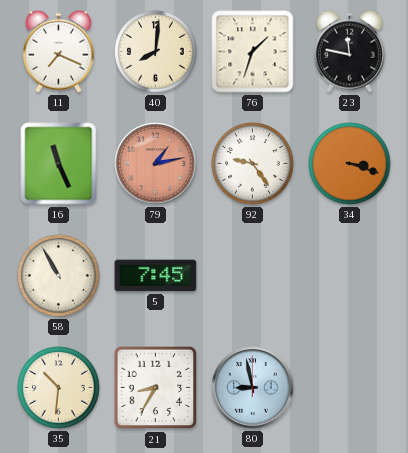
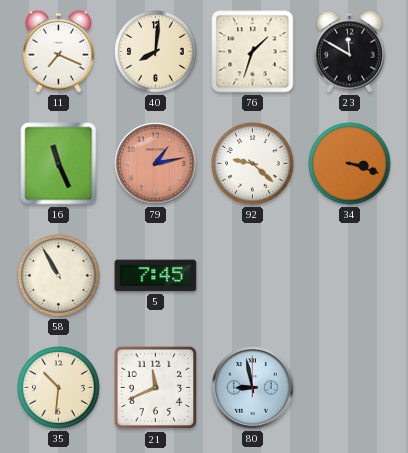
23: 11:47 -> 11:50
92: 9:24 -> 9:22
21: 8:35 -> 11:41
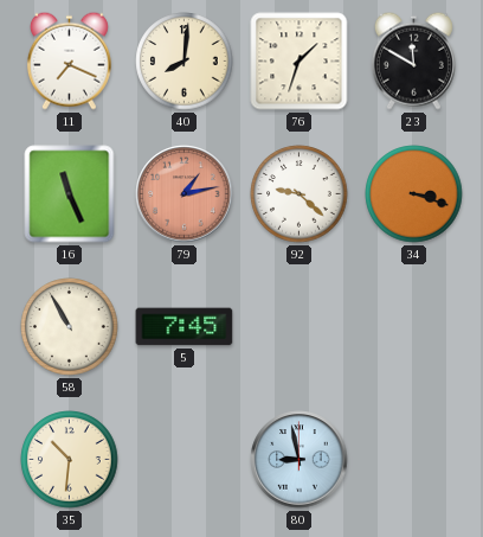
21: 11:41 -> none
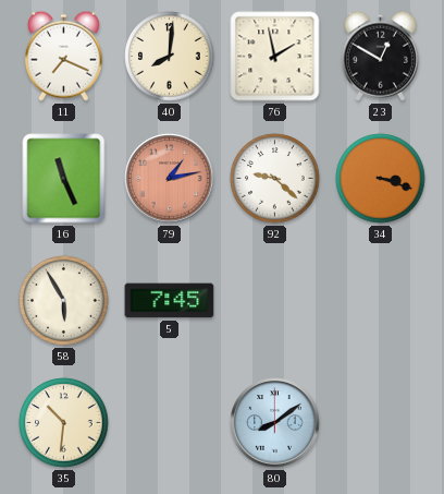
76: 1:33 -> 1:58
23: 11:50 -> 12:50
58: 10:55 -> 5:55
80: 8:58 -> 8:09
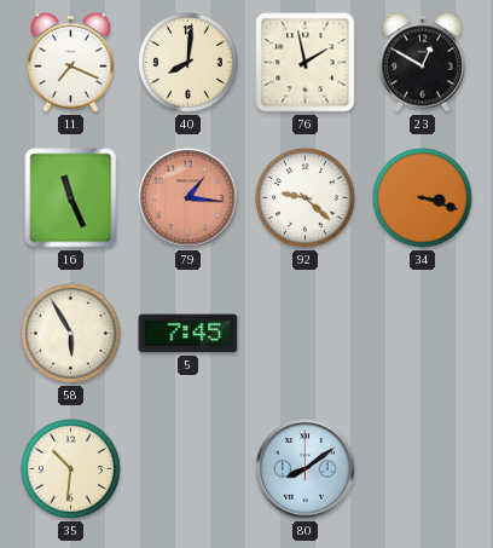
79: 1:13 -> 1:16
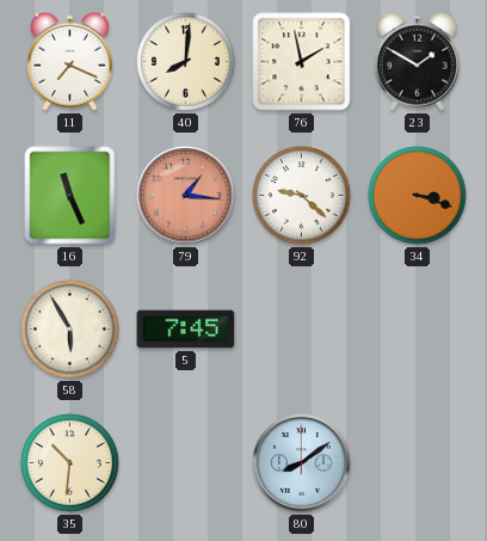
23: 12:50 -> 1:50
